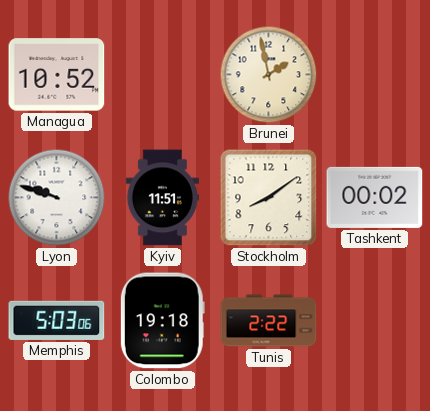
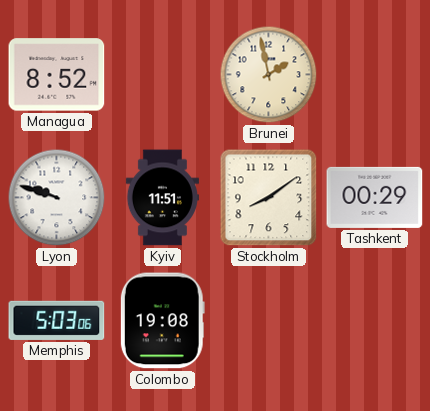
Managua: 10:52 -> 8:52
Tashkent: 00:02 -> 00:29
Colombo: 19:18 -> 19:08
Tunis: 2:22 -> none
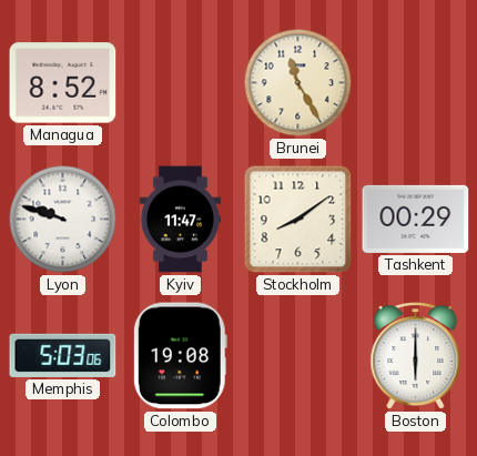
Brunei: 1:58 -> 11:25
Kyiv: 11:51 -> 11:47
Boston: none -> 6:00
